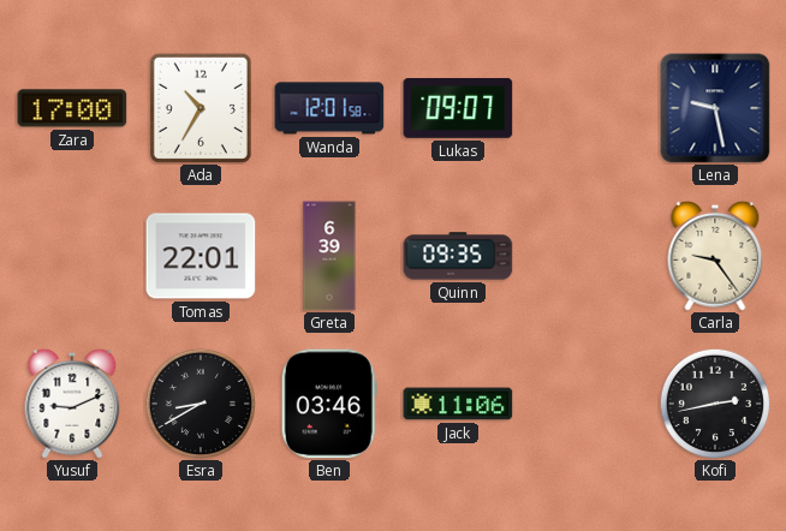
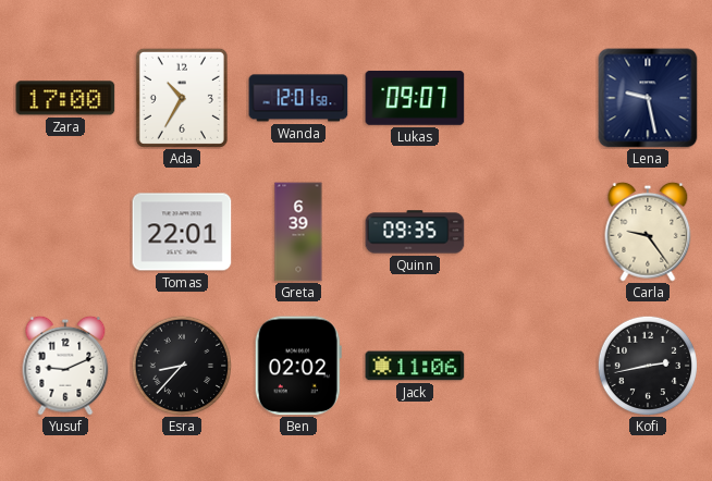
Esra: 8:40 -> 8:37
Ben: 03:46 -> 02:02
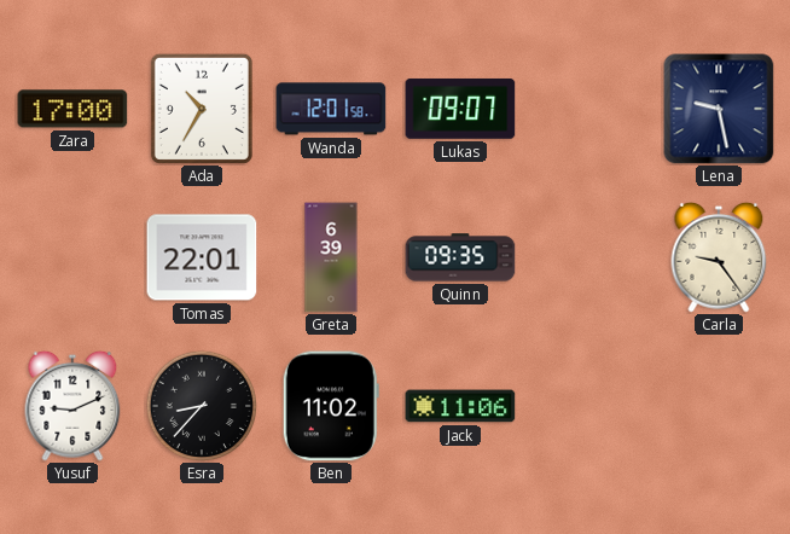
Ben: 02:02 -> 11:02
Kofi: 2:43 -> none
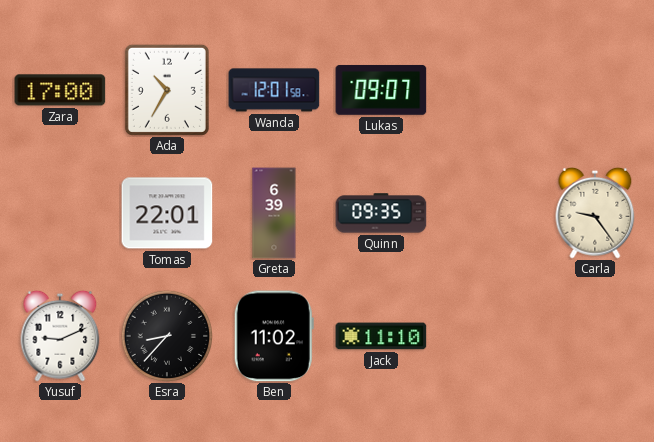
Lena: 9:28 -> none
Jack: 11:06 -> 11:10
